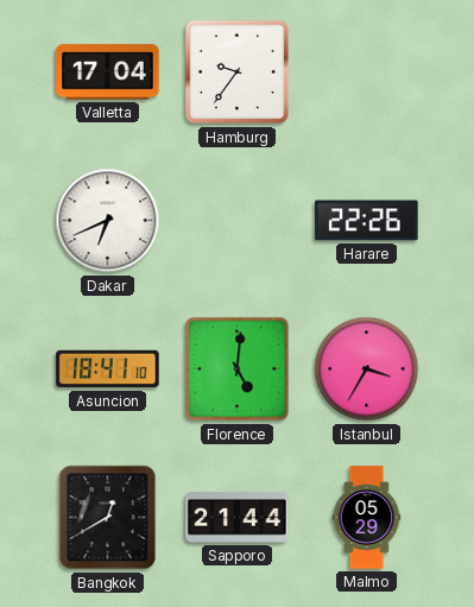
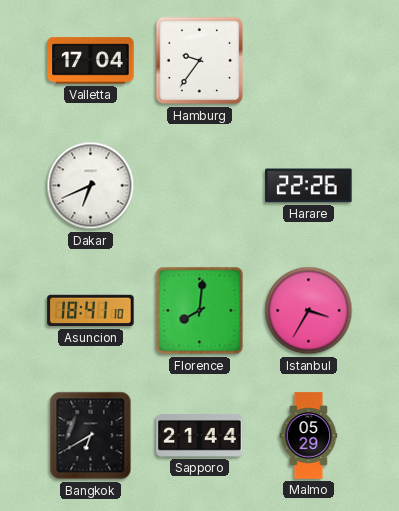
Florence: 5:01 -> 8:01
Bangkok: 12:40 -> 6:40
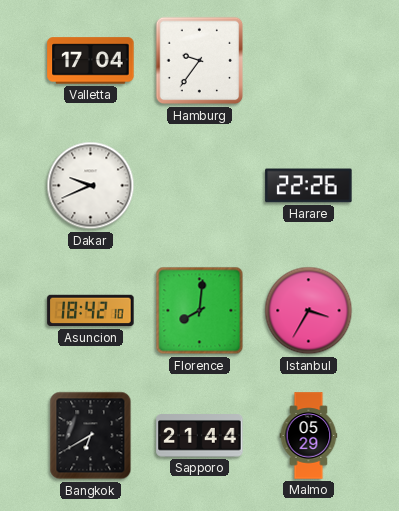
Dakar: 6:41 -> 9:41
Asuncion: 18:41 -> 18:42
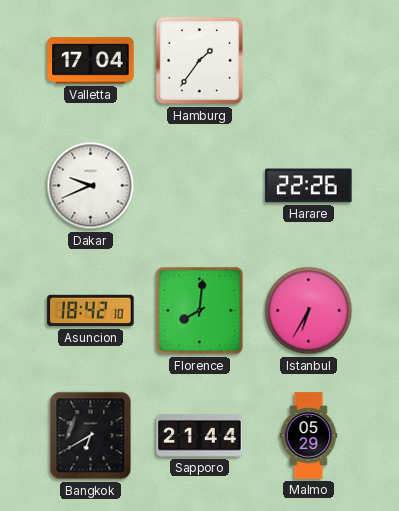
Hamburg: 9:36 -> 1:36
Istanbul: 3:35 -> 6:35
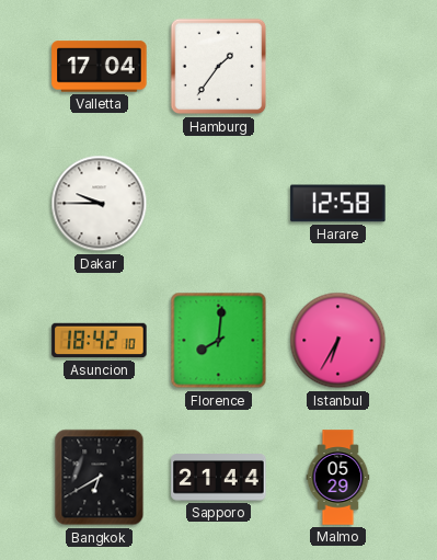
Dakar: 9:41 -> 9:45
Harare: 22:26 -> 12:58
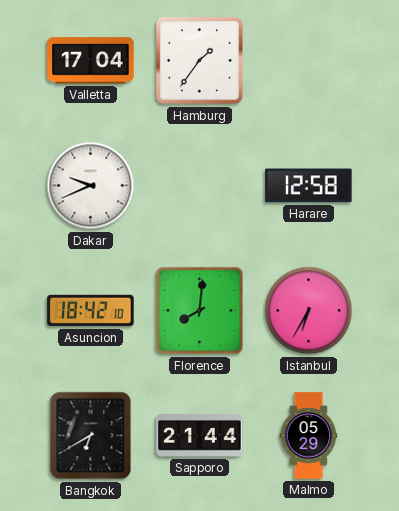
Dakar: 9:45 -> 9:41
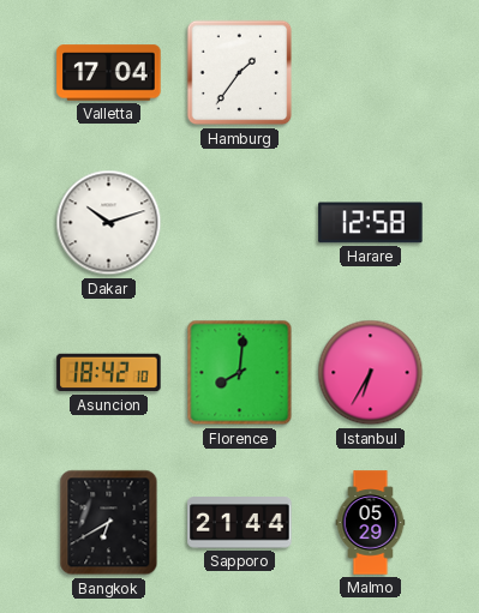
Dakar: 9:41 -> 10:12
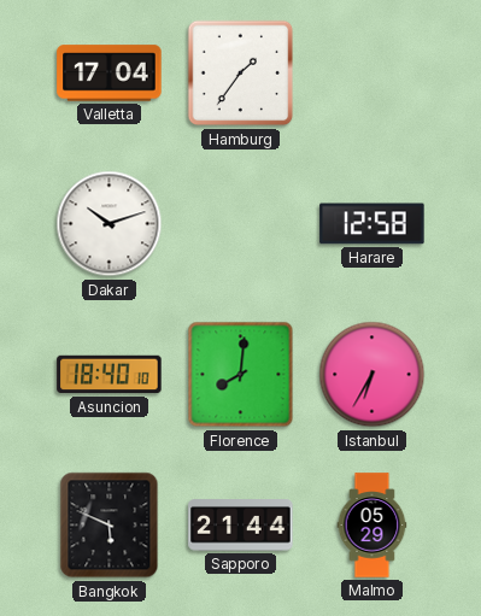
Asuncion: 18:42 -> 18:40
Bangkok: 6:40 -> 5:49
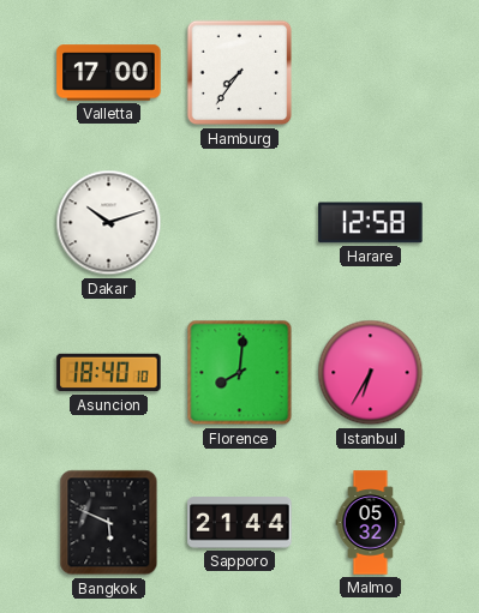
Valletta: 17:04 -> 17:00
Hamburg: 1:36 -> 7:36
Malmo: 05:29 -> 05:32
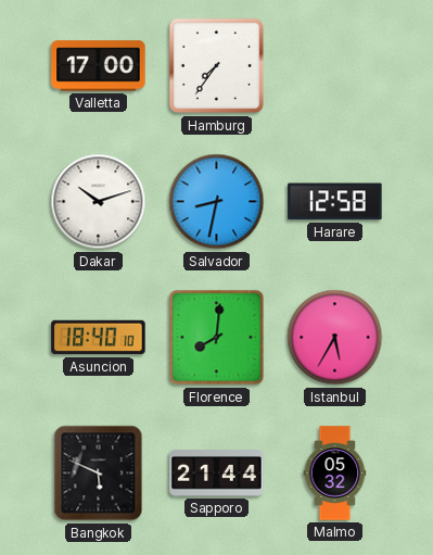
Salvador: none -> 8:32
Istanbul: 6:35 -> 5:35
